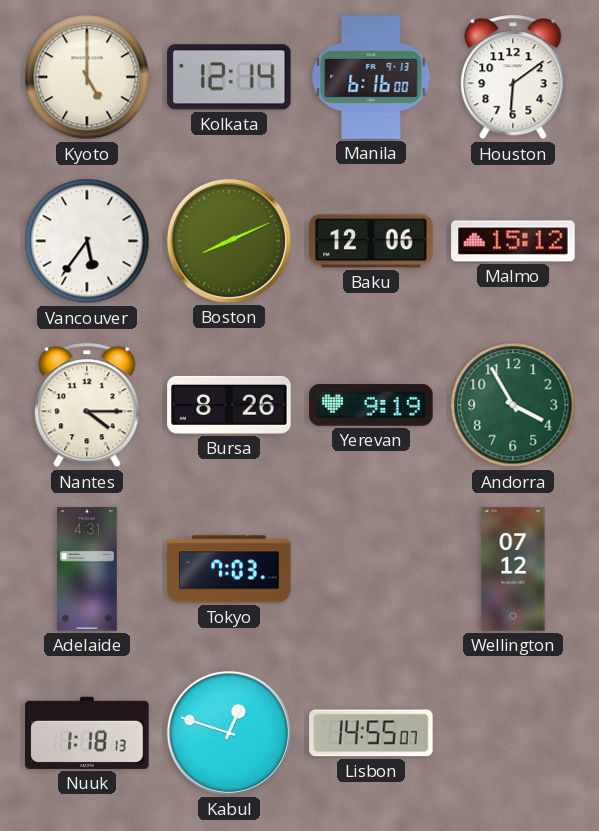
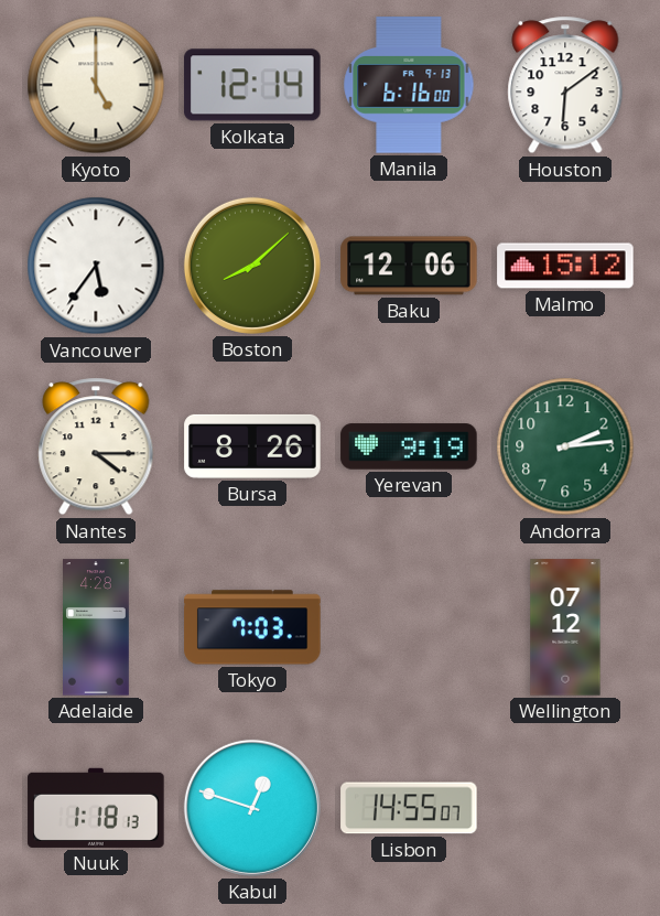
Boston: 8:11 -> 8:08
Andorra: 3:55 -> 2:14
Adelaide: 4:31 -> 4:28
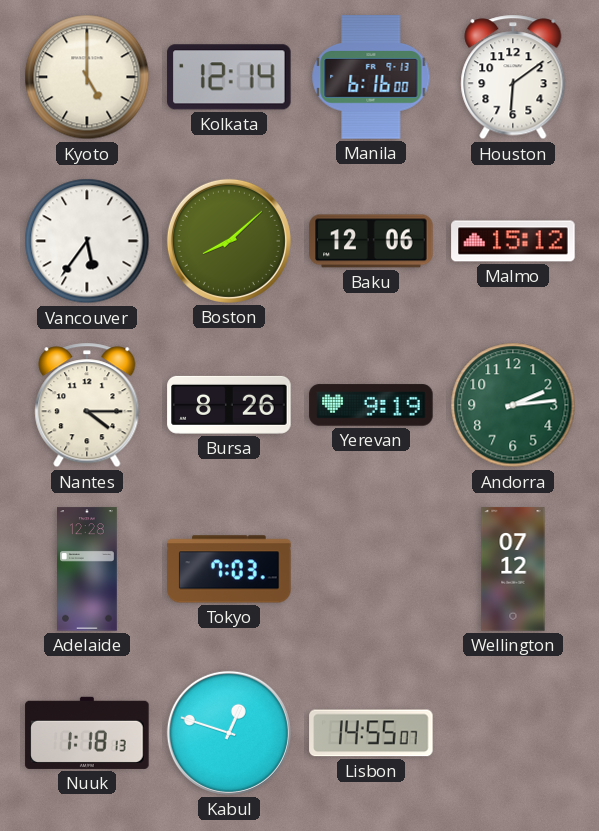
Adelaide: 4:28 -> 12:28
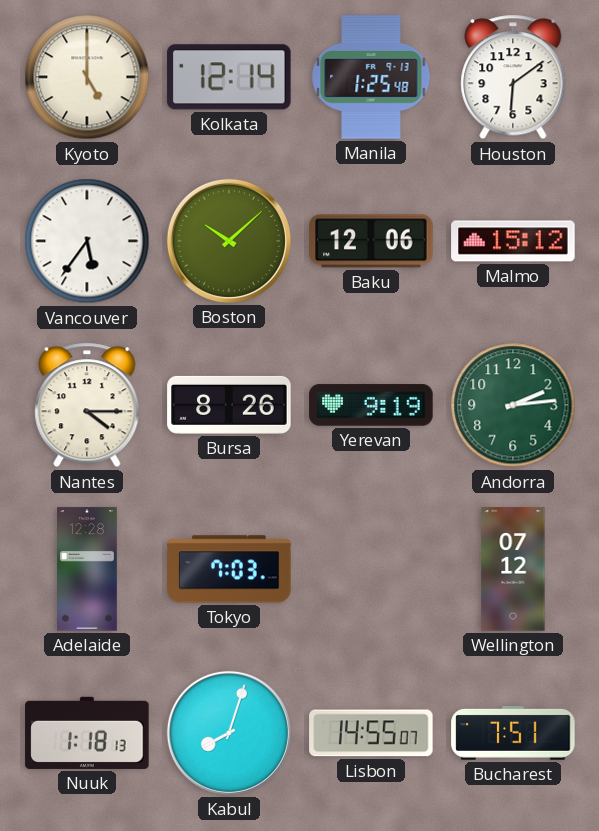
Manila: 6:16 -> 1:25
Boston: 8:08 -> 10:08
Kabul: 12:48 -> 8:03
Bucharest: none -> 7:51
